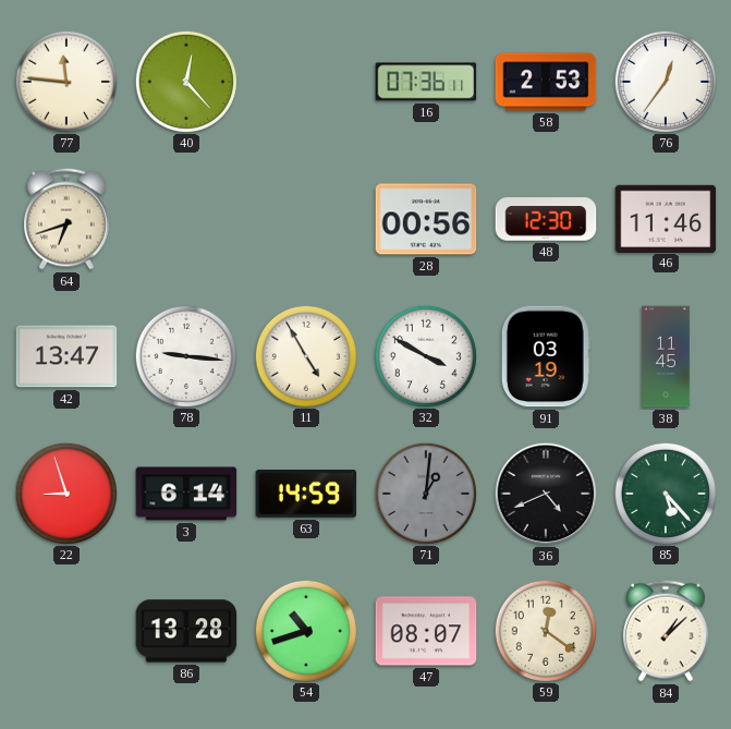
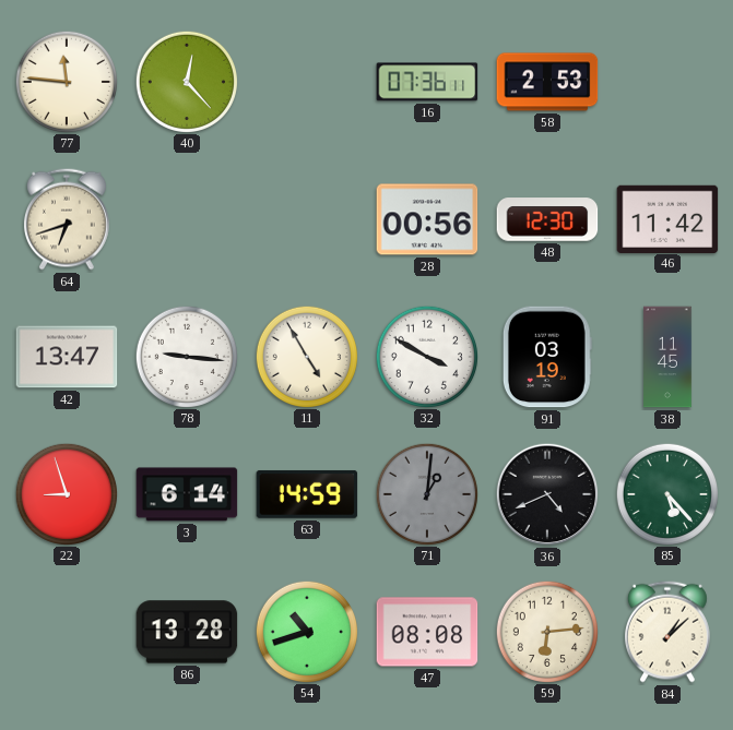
76: 12:36 -> none
46: 11:46 -> 11:42
47: 08:07 -> 08:08
59: 12:21 -> 6:14
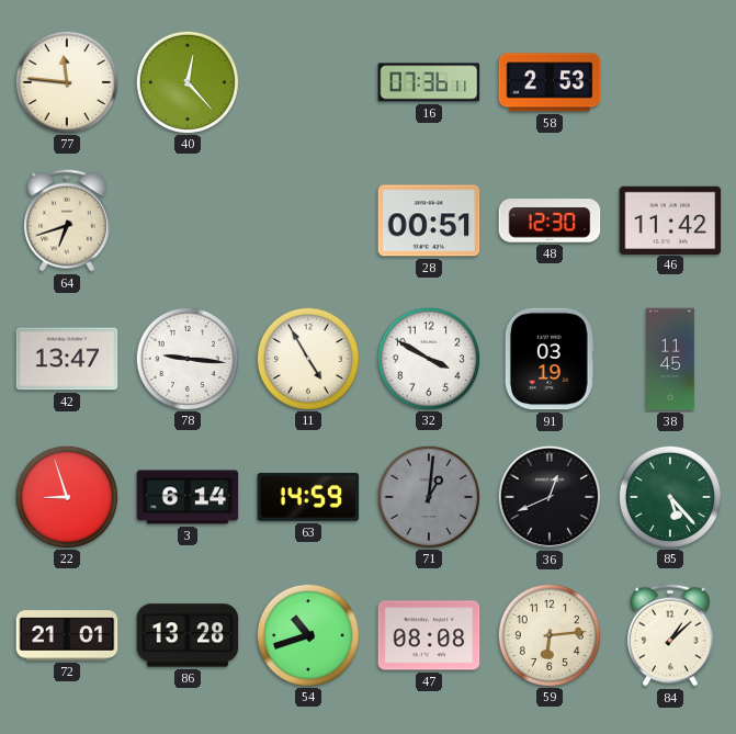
28: 00:56 -> 00:51
36: 4:41 -> 12:41
72: none -> 21:01
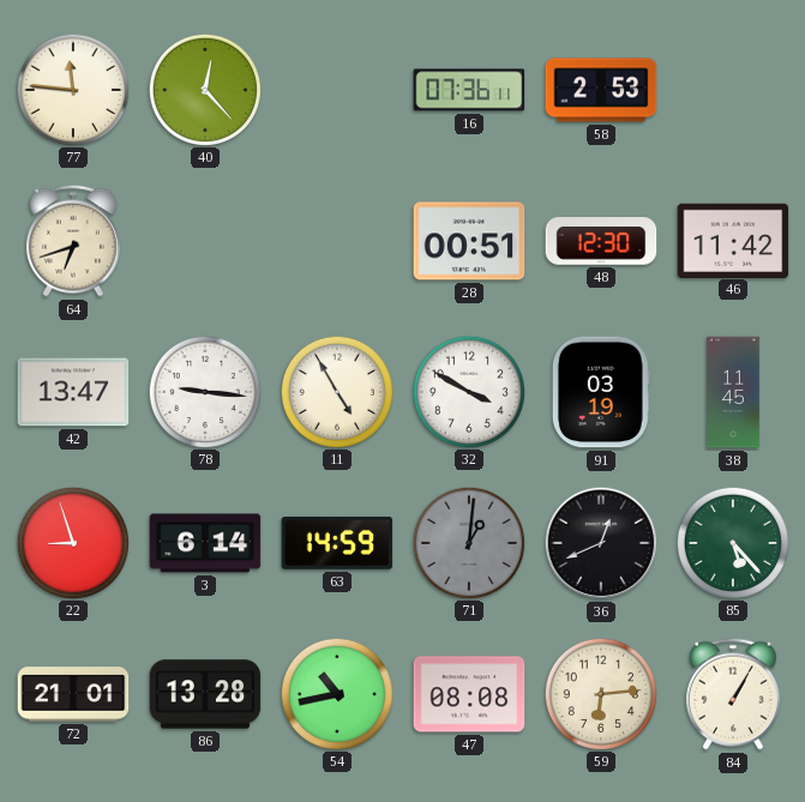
54: 10:42 -> 10:43
84: 1:08 -> 1:05
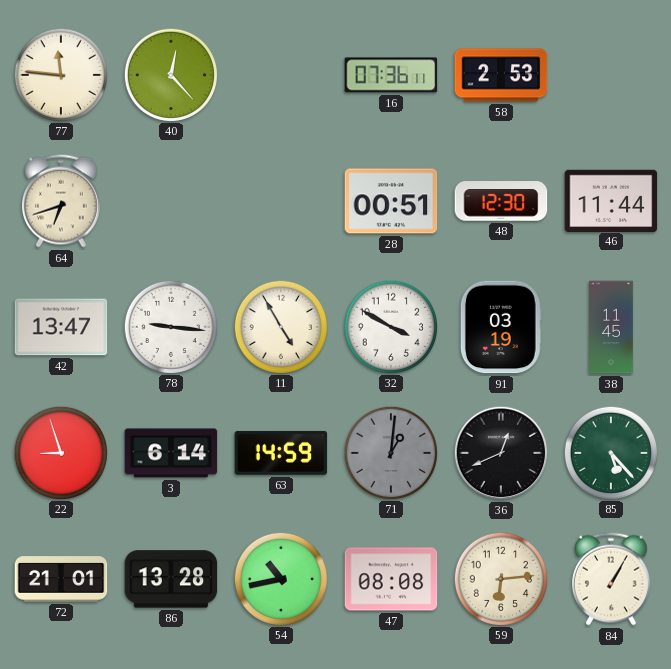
46: 11:42 -> 11:44
